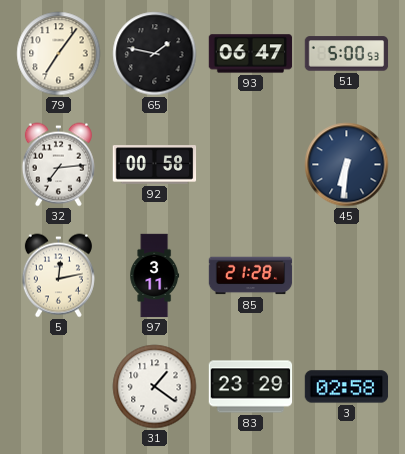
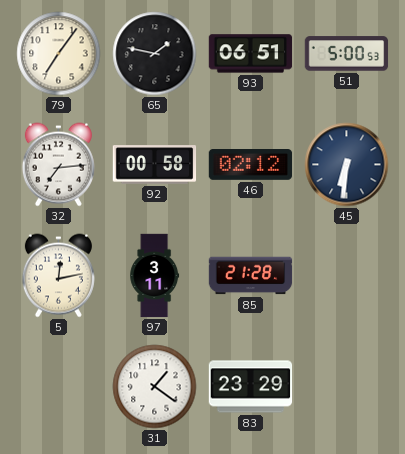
93: 06:47 -> 06:51
46: none -> 02:12
3: 02:58 -> none
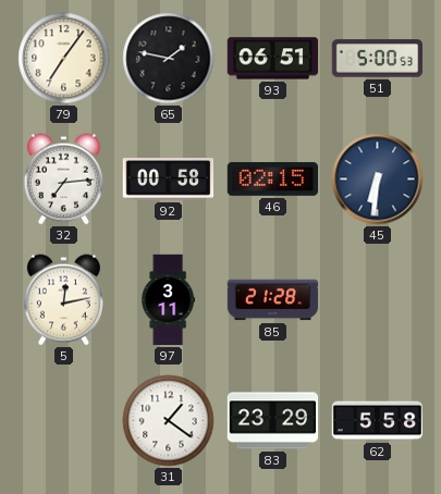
46: 02:12 -> 02:15
62: none -> 5:58
